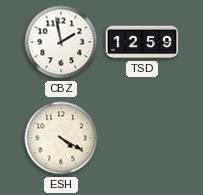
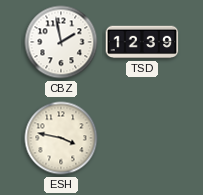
TSD: 12:59 -> 12:39
ESH: 4:20 -> 3:47
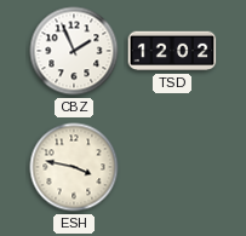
CBZ: 1:58 -> 1:56
TSD: 12:39 -> 12:02
